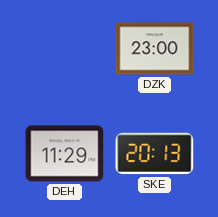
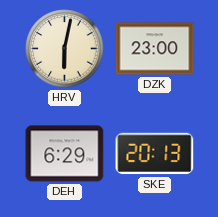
HRV: none -> 6:02
DEH: 11:29 -> 6:29
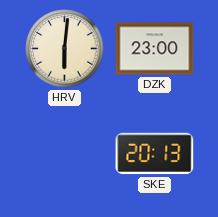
HRV: 6:02 -> 6:01
DEH: 6:29 -> none
